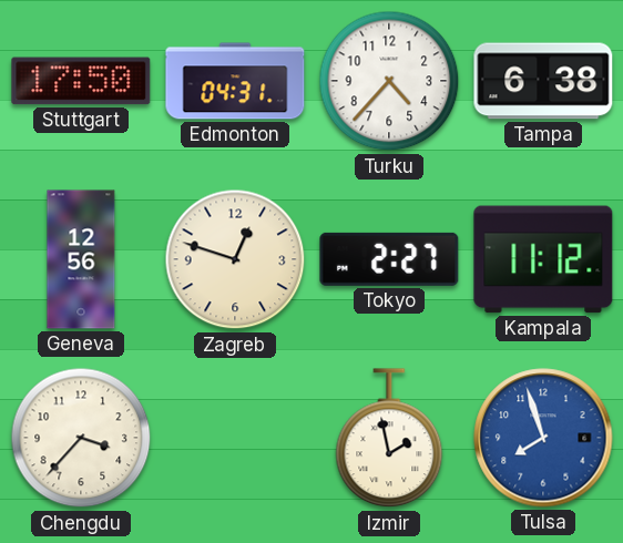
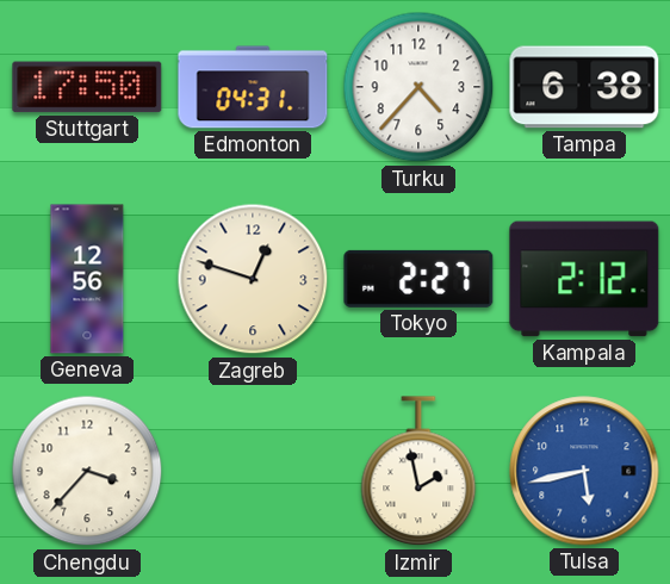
Kampala: 11:12 -> 2:12
Tulsa: 7:57 -> 5:43
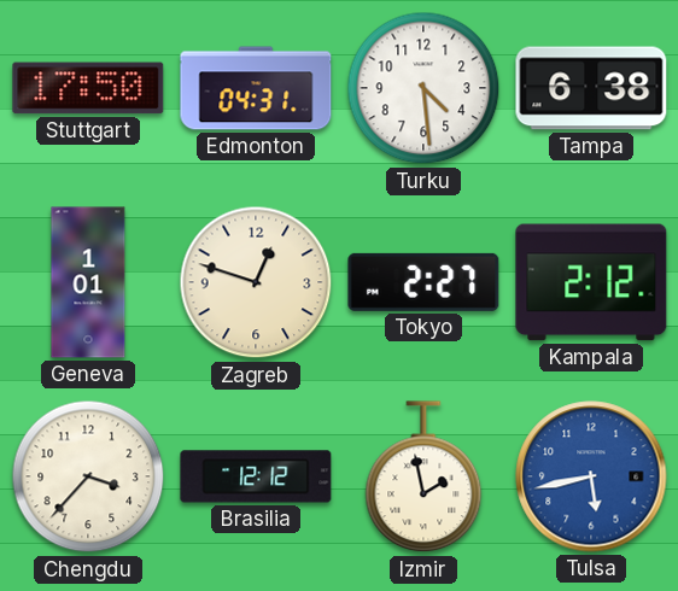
Turku: 4:37 -> 4:29
Geneva: 12:56 -> 1:01
Brasilia: none -> 12:12
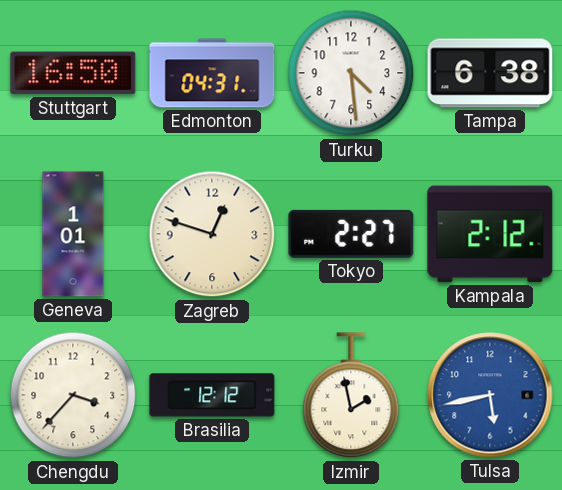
Stuttgart: 17:50 -> 16:50
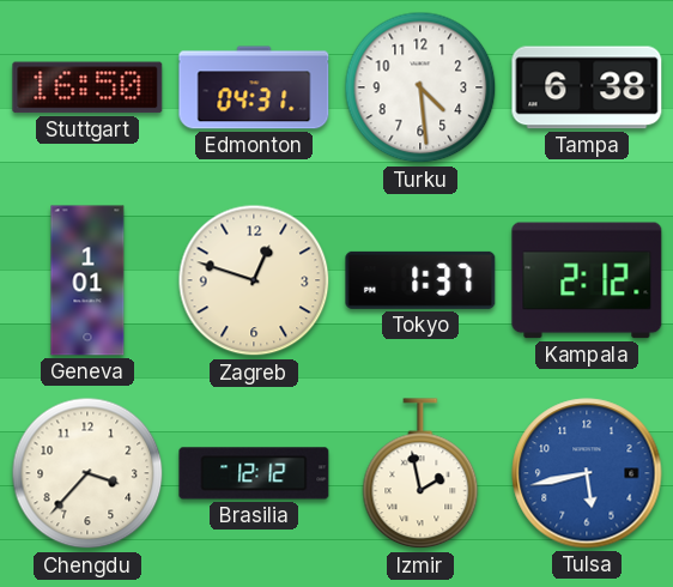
Tokyo: 2:27 -> 1:37
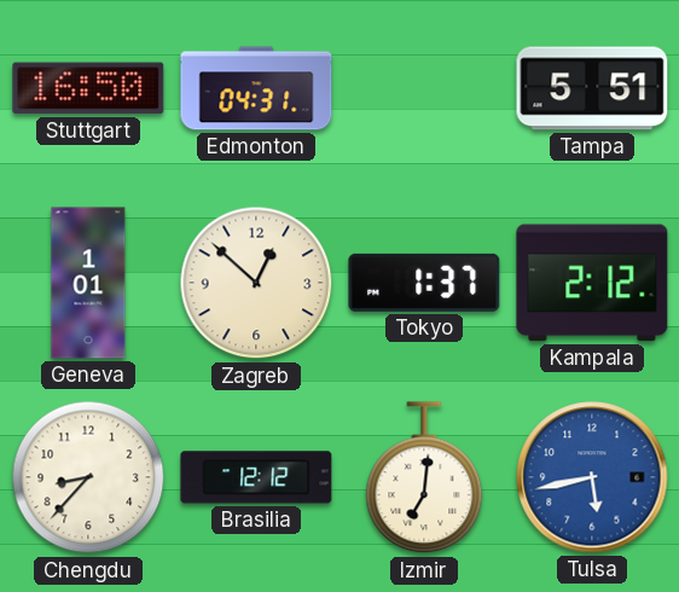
Turku: 4:29 -> none
Tampa: 6:38 -> 5:51
Zagreb: 12:48 -> 12:52
Chengdu: 3:37 -> 8:37
Izmir: 1:58 -> 7:01
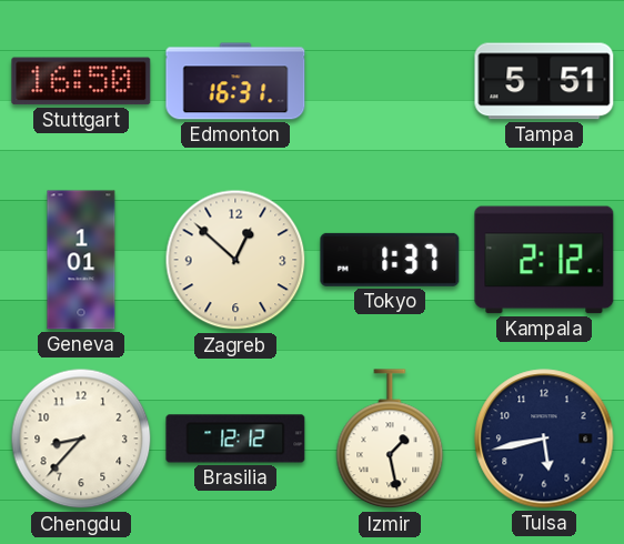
Edmonton: 04:31 -> 16:31
Izmir: 7:01 -> 1:28
Tulsa dial: blue -> navy
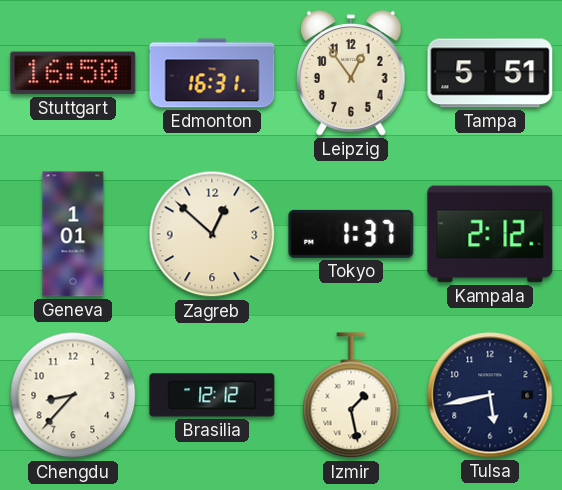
Leipzig: none -> 12:54
